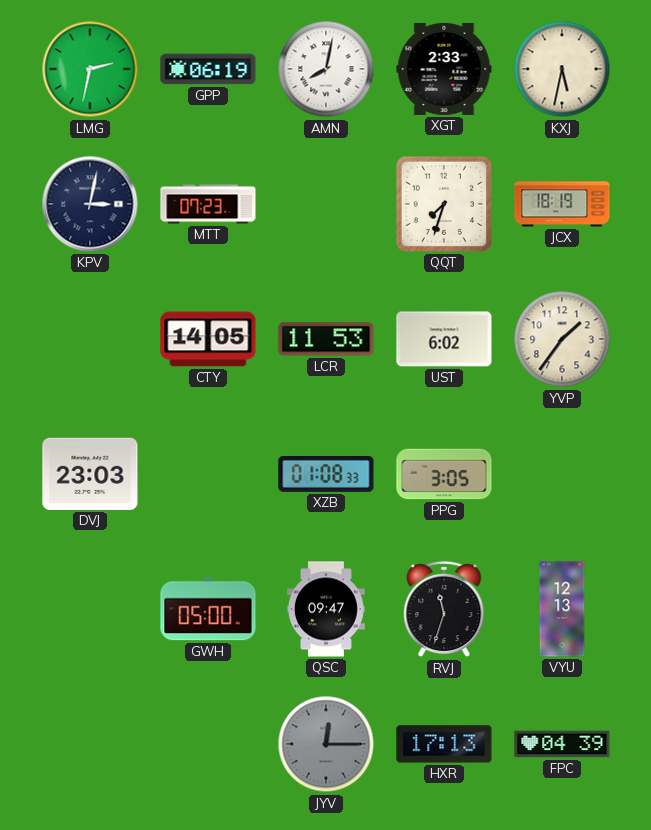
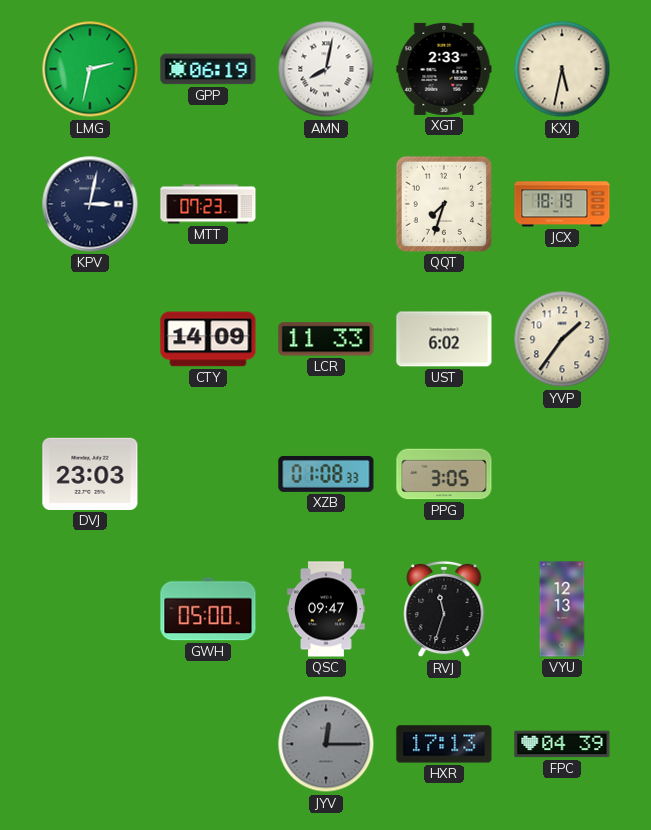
CTY: 14:05 -> 14:09
LCR: 11:53 -> 11:33
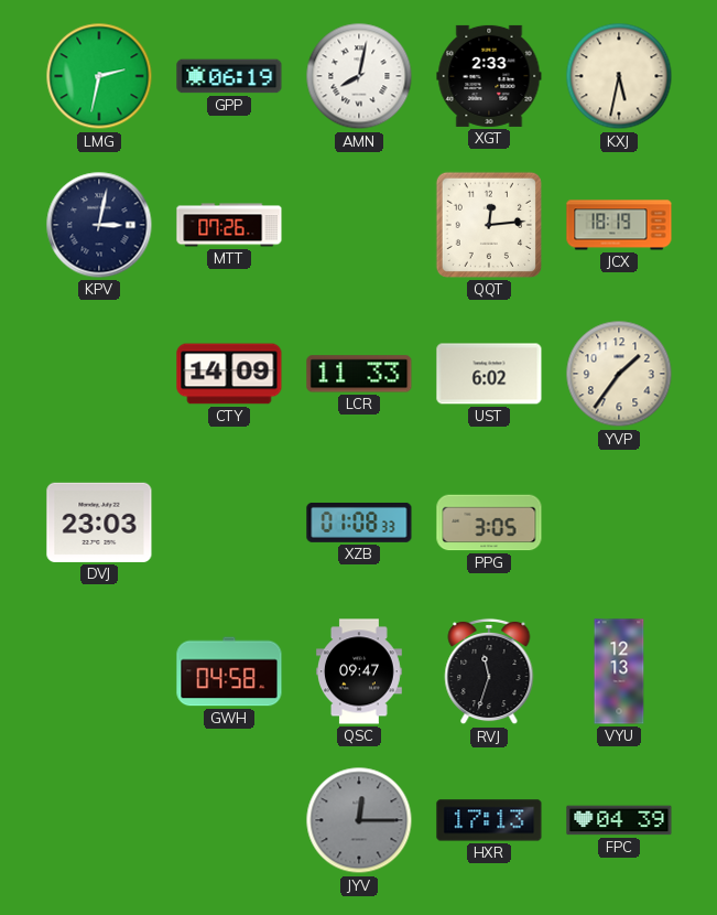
MTT: 07:23 -> 07:26
QQT: 7:33 -> 12:14
GWH: 05:00 -> 04:58
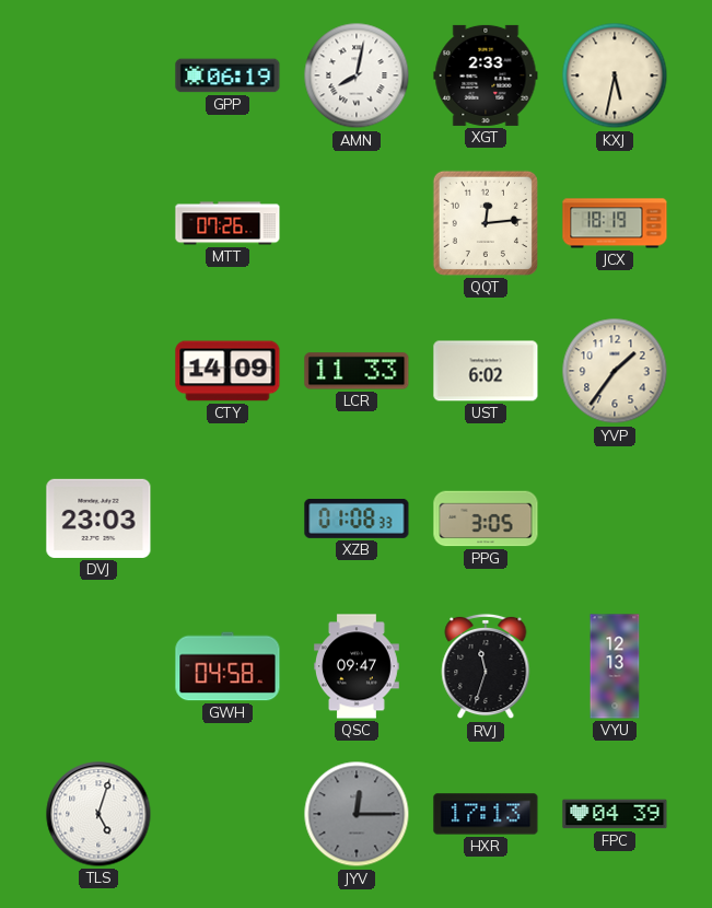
LMG: 2:32 -> none
KPV: 3:02 -> none
TLS: none -> 5:03
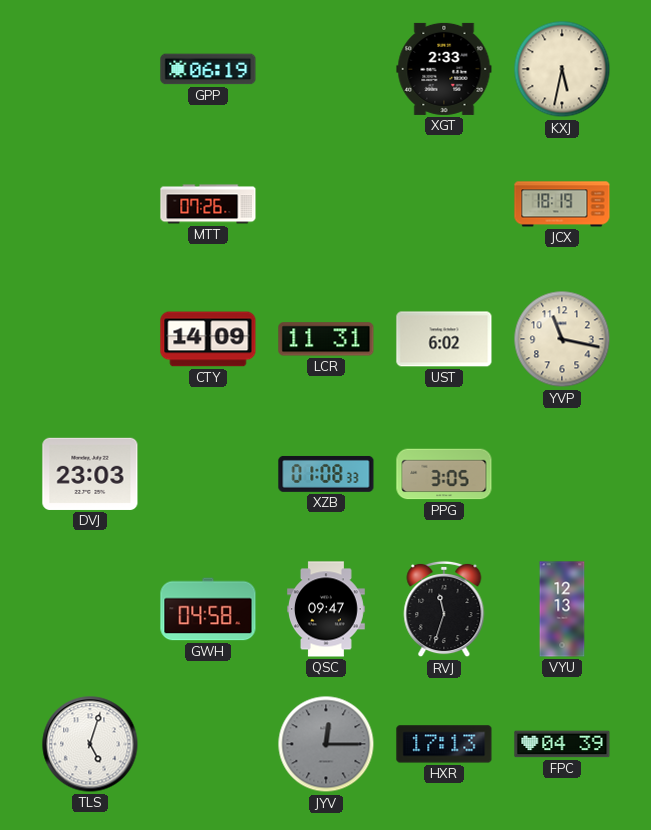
AMN: 8:02 -> none
QQT: 12:14 -> none
LCR: 11:33 -> 11:31
YVP: 1:36 -> 11:17
